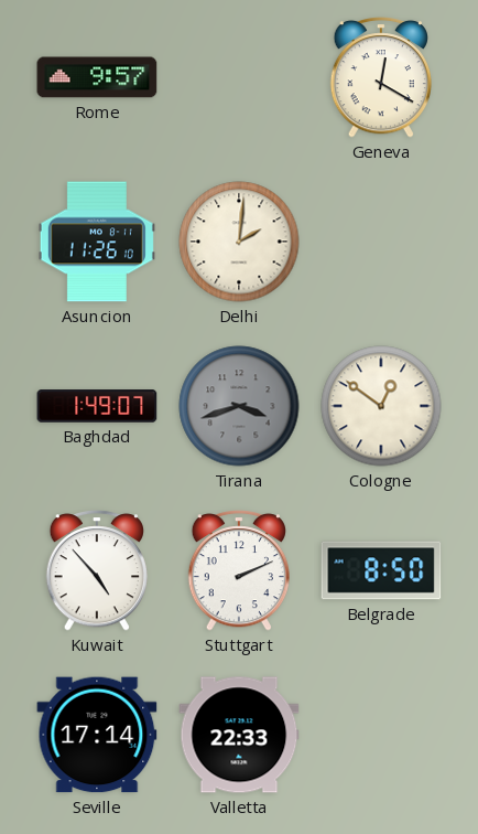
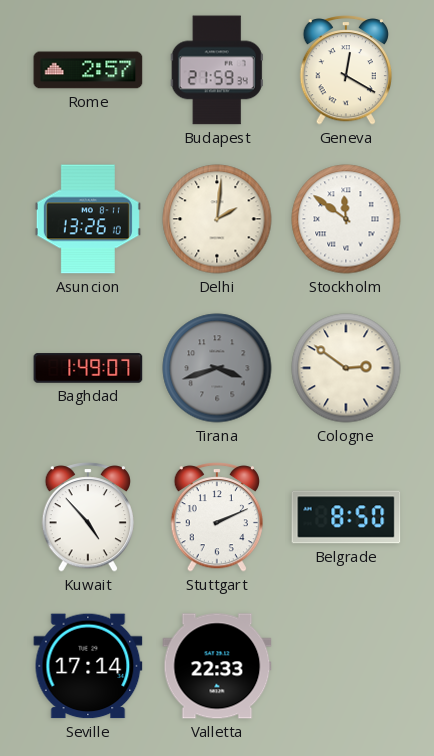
Rome: 9:57 -> 2:57
Budapest: none -> 21:59
Asuncion: 11:26 -> 13:26
Stockholm: none -> 11:51
Cologne: 12:51 -> 2:51
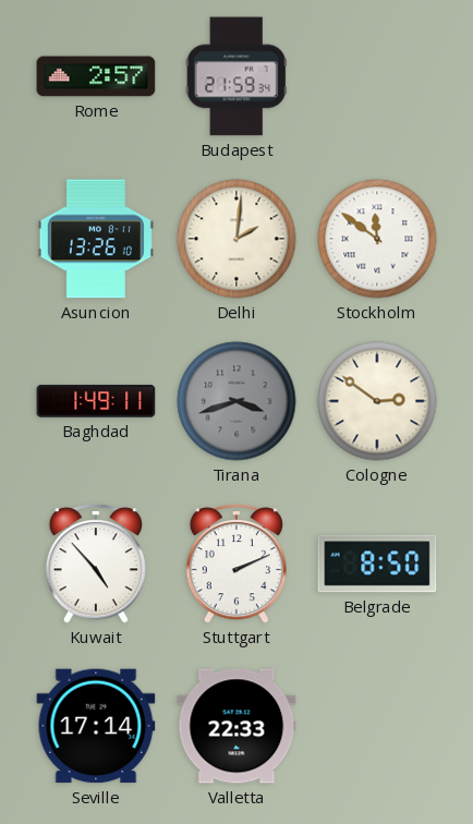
Geneva: 12:20 -> none
Baghdad: 1:49:07 -> 1:49:11
